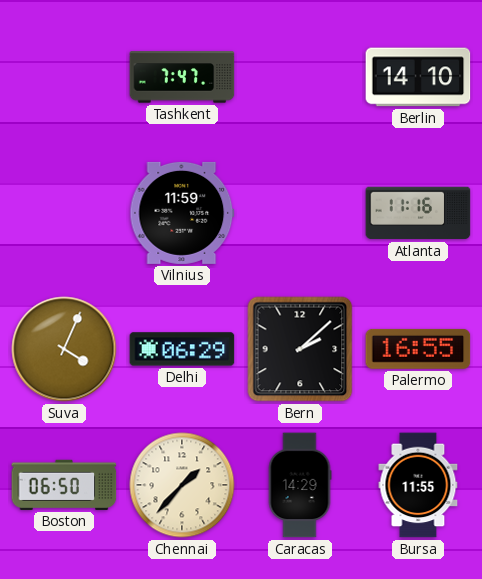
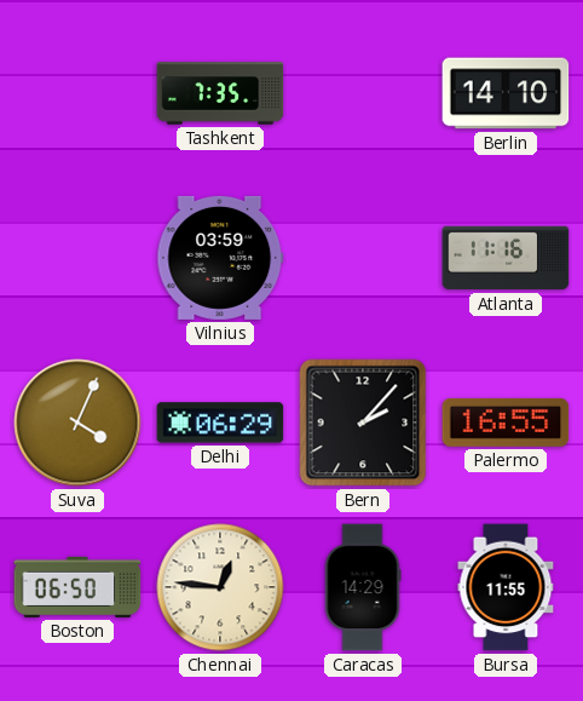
Tashkent: 7:47 -> 7:35
Vilnius: 11:59 -> 03:59
Bern: 2:08 -> 2:07
Chennai: 1:37 -> 12:46
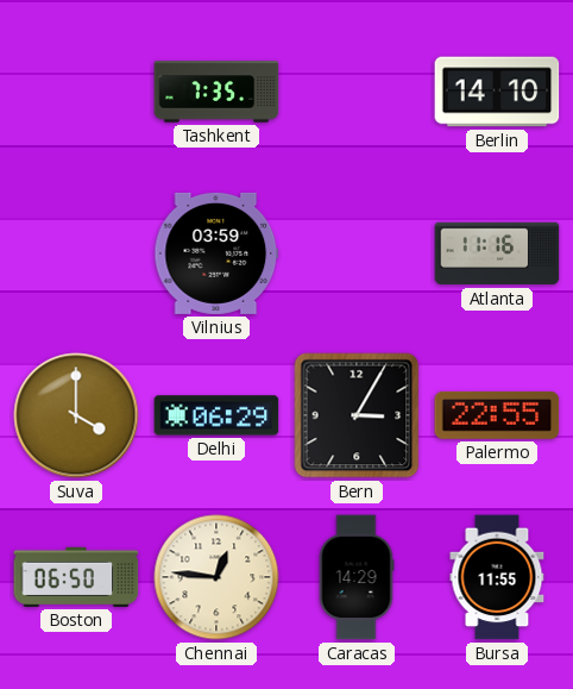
Suva: 4:04 -> 4:00
Bern: 2:07 -> 3:05
Palermo: 16:55 -> 22:55
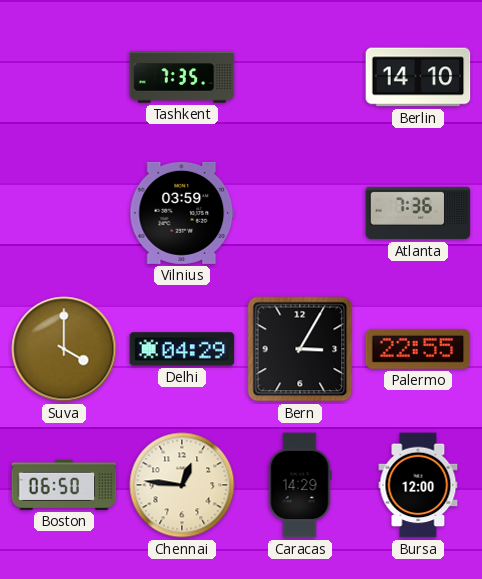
Atlanta: 11:16 -> 7:36
Delhi: 06:29 -> 04:29
Bursa: 11:55 -> 12:00
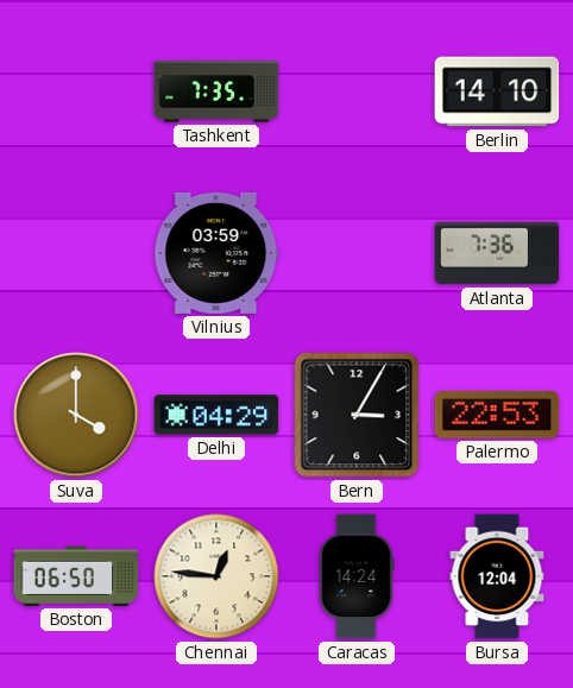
Palermo: 22:55 -> 22:53
Caracas: 14:29 -> 14:24
Bursa: 12:00 -> 12:04
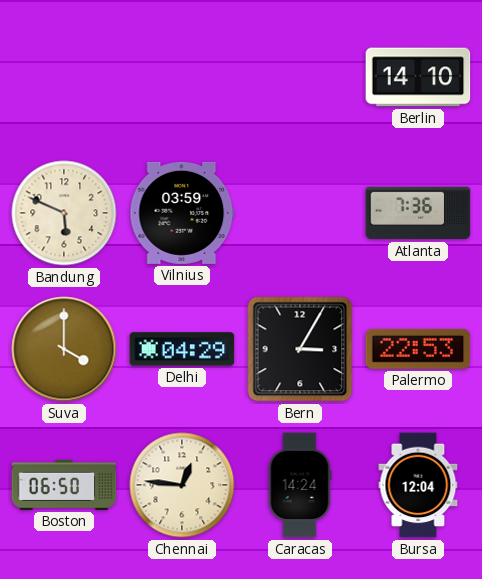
Tashkent: 7:35 -> none
Bandung: none -> 5:49
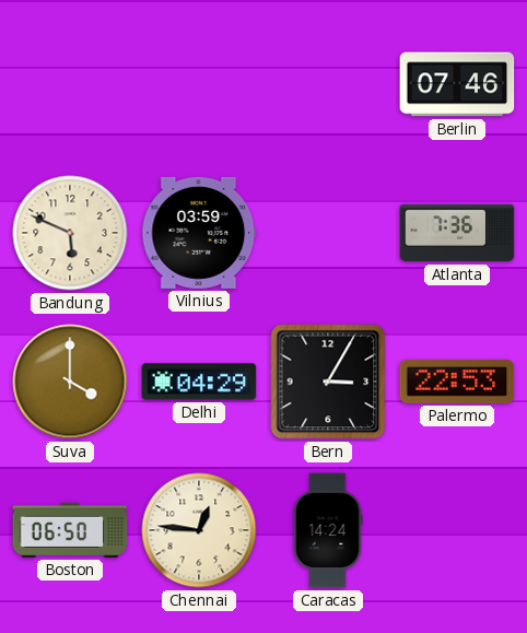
Berlin: 14:10 -> 07:46
Bursa: 12:04 -> none
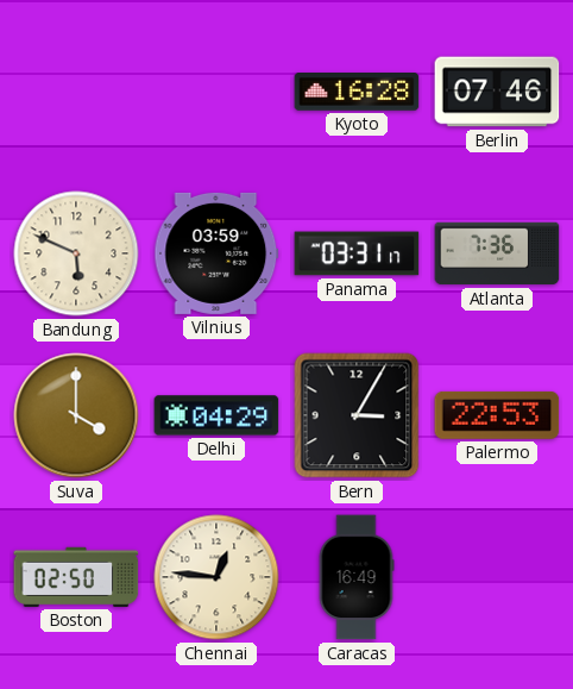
Kyoto: none -> 16:28
Panama: none -> 03:31
Boston: 06:50 -> 02:50
Caracas: 14:24 -> 16:49
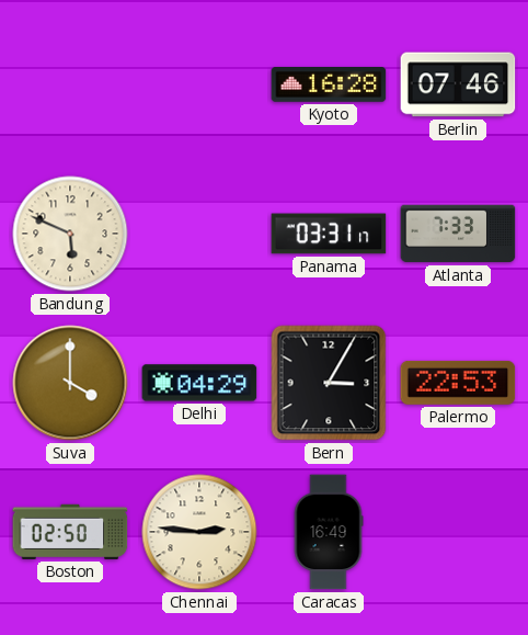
Vilnius: 03:59 -> none
Atlanta: 7:36 -> 7:33
Chennai: 12:46 -> 2:46
